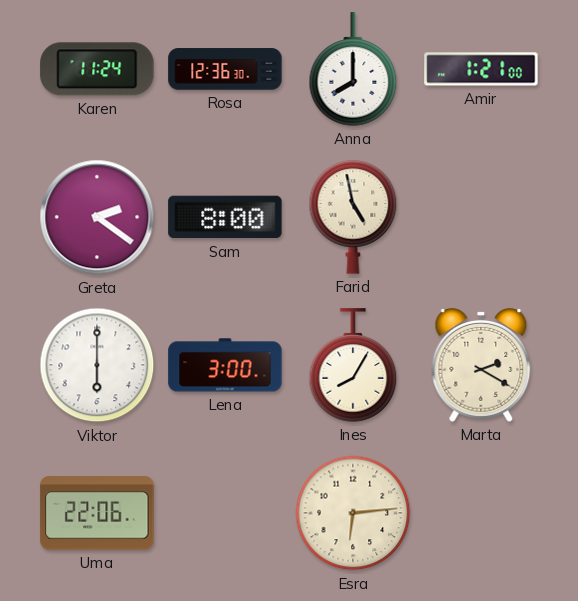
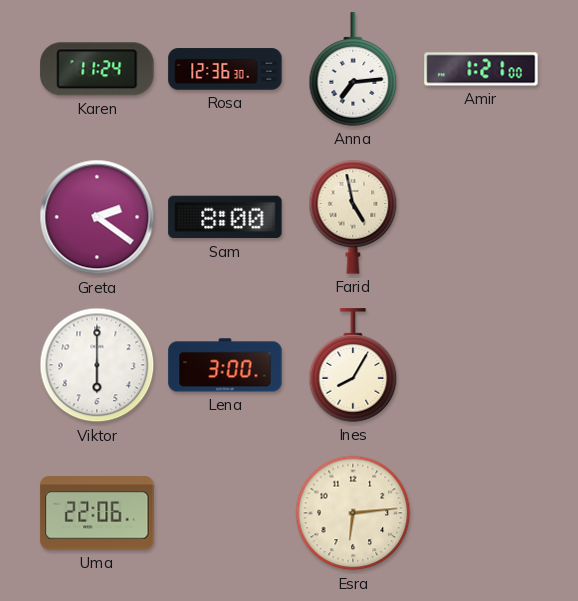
Anna: 8:00 -> 7:14
Marta: 2:20 -> none
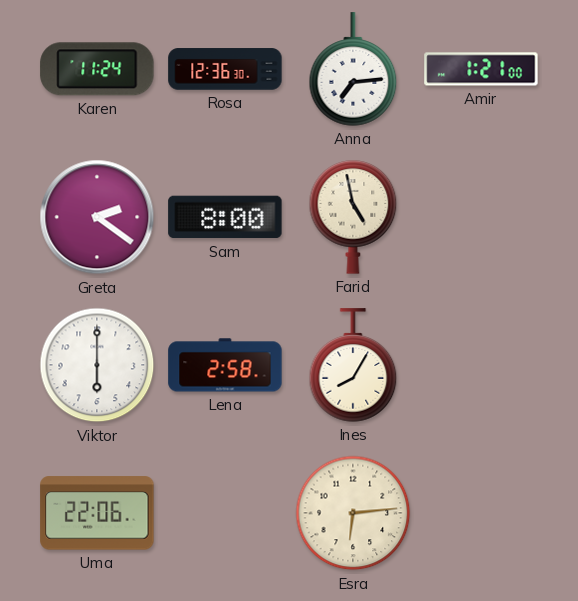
Lena: 3:00 -> 2:58
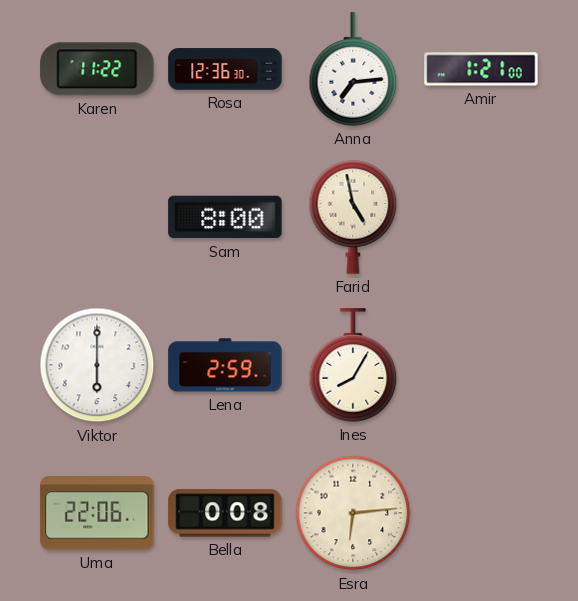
Karen: 11:24 -> 11:22
Greta: 2:21 -> none
Lena: 2:58 -> 2:59
Bella: none -> 0:08
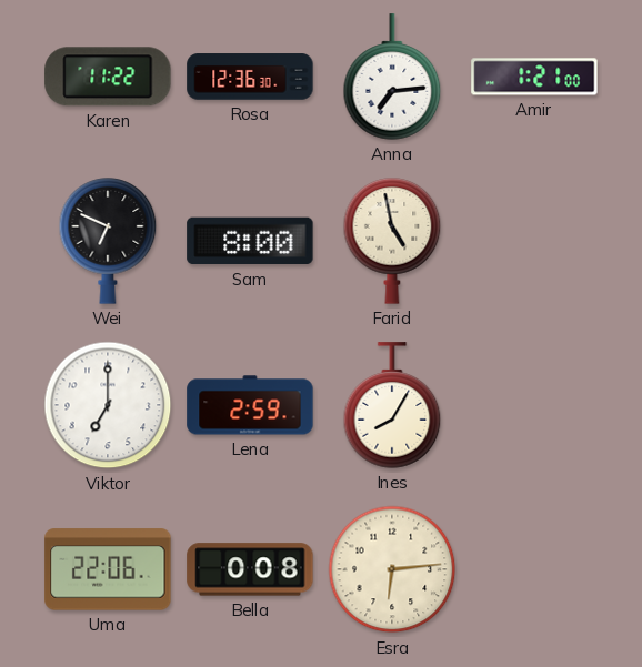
Wei: none -> 6:49
Viktor: 6:00 -> 7:00
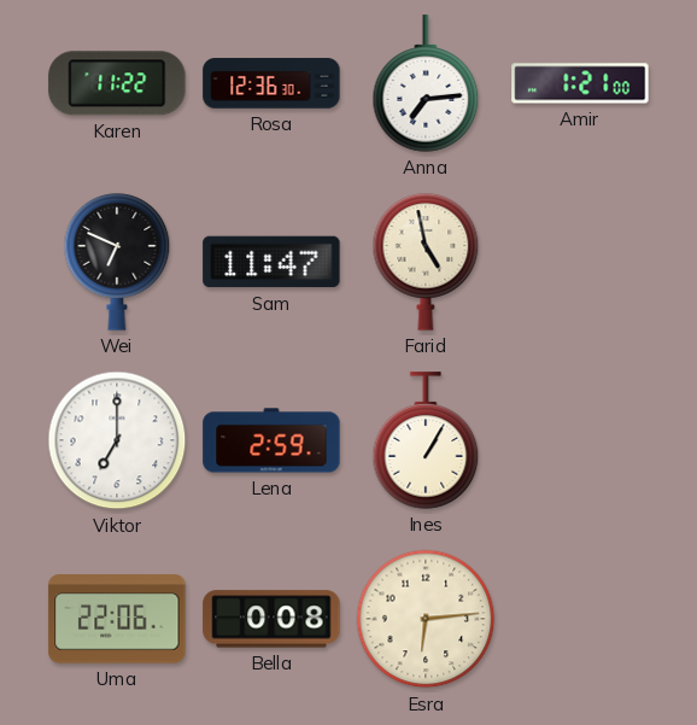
Sam: 8:00 -> 11:47
Ines: 8:05 -> 1:05
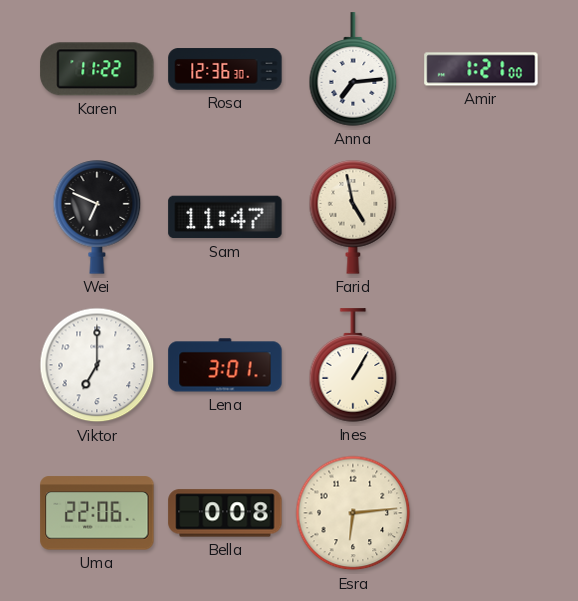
Lena: 2:59 -> 3:01
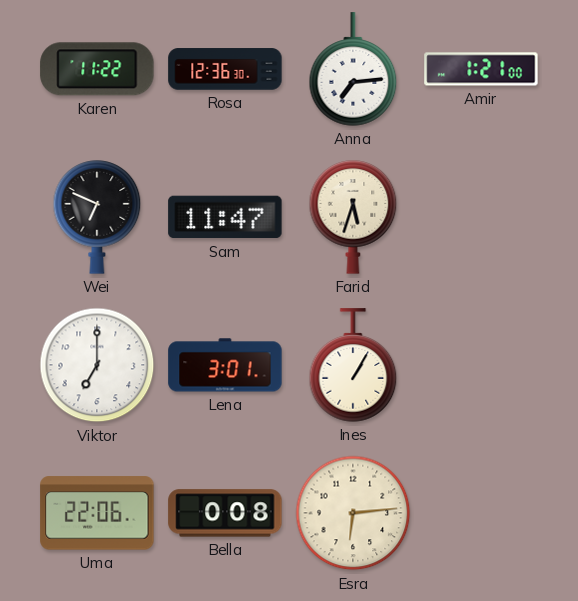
Farid: 4:58 -> 5:33
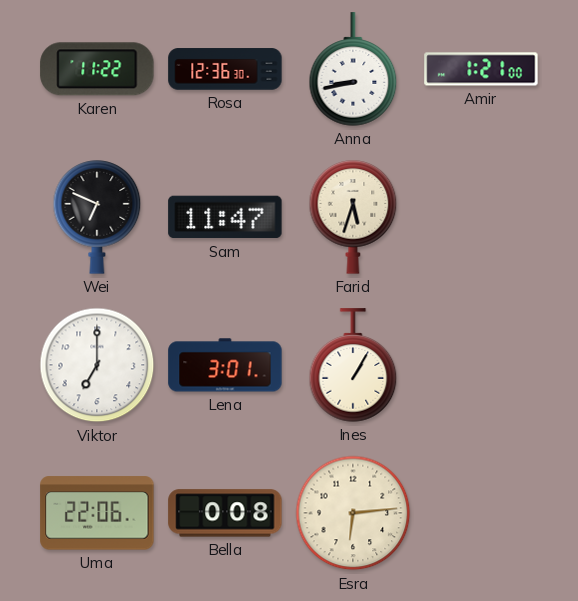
Anna: 7:14 -> 8:43
